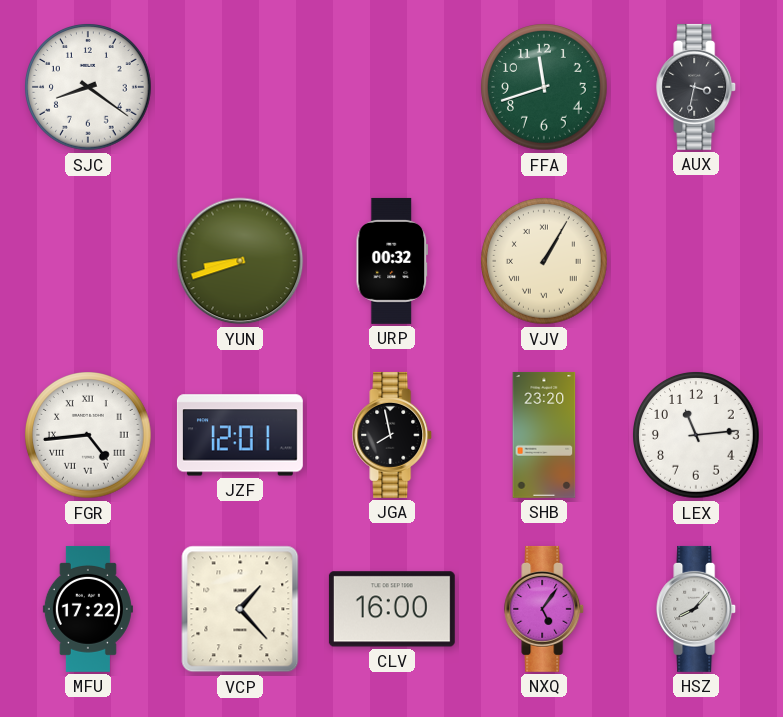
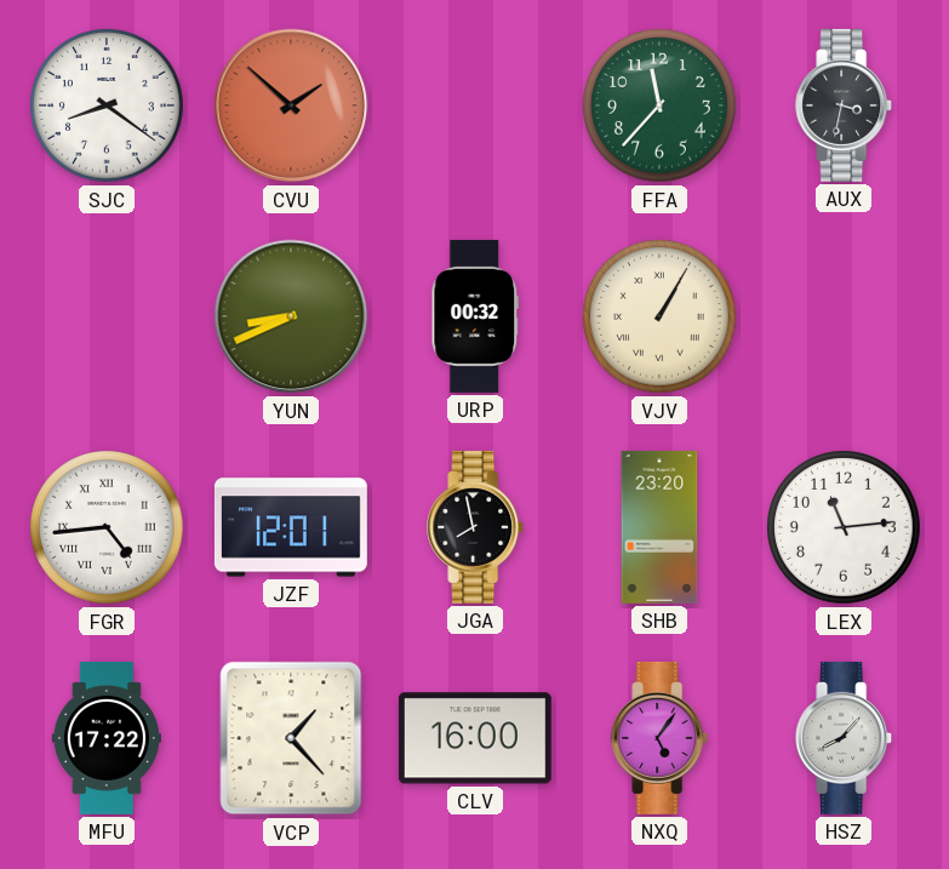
CVU: none -> 1:52
FFA: 11:42 -> 11:37
YUN: 8:42 -> 8:41
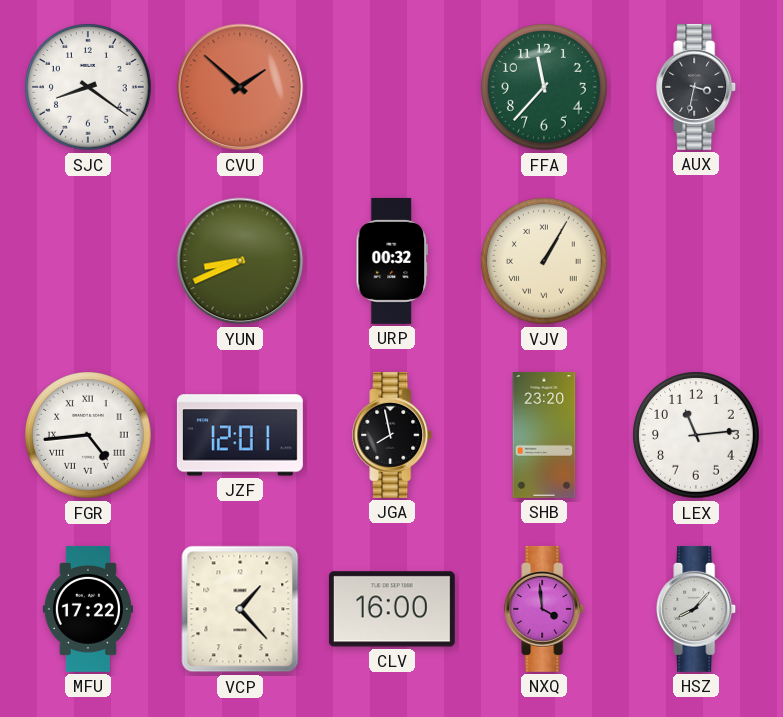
NXQ: 5:06 -> 3:59
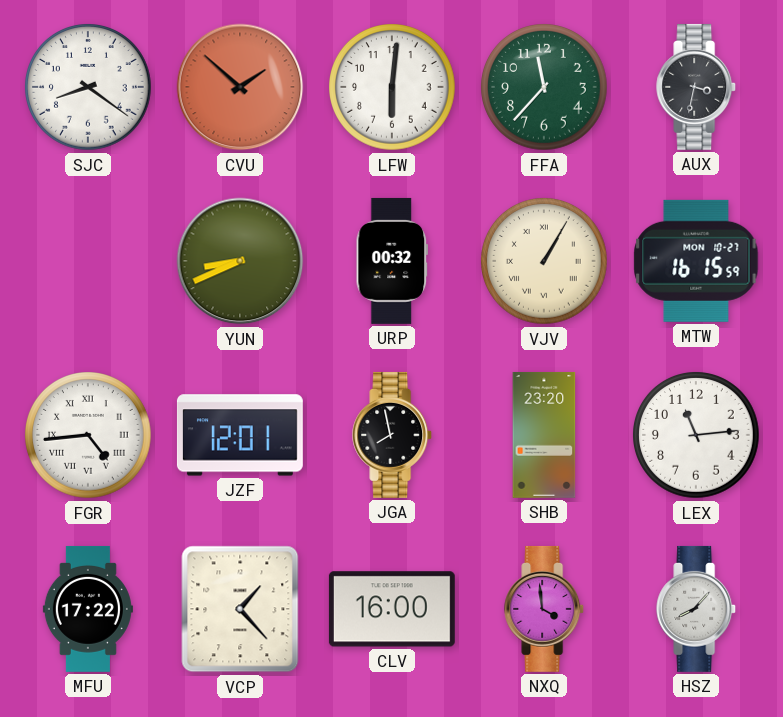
LFW: none -> 6:01
MTW: none -> 16:15
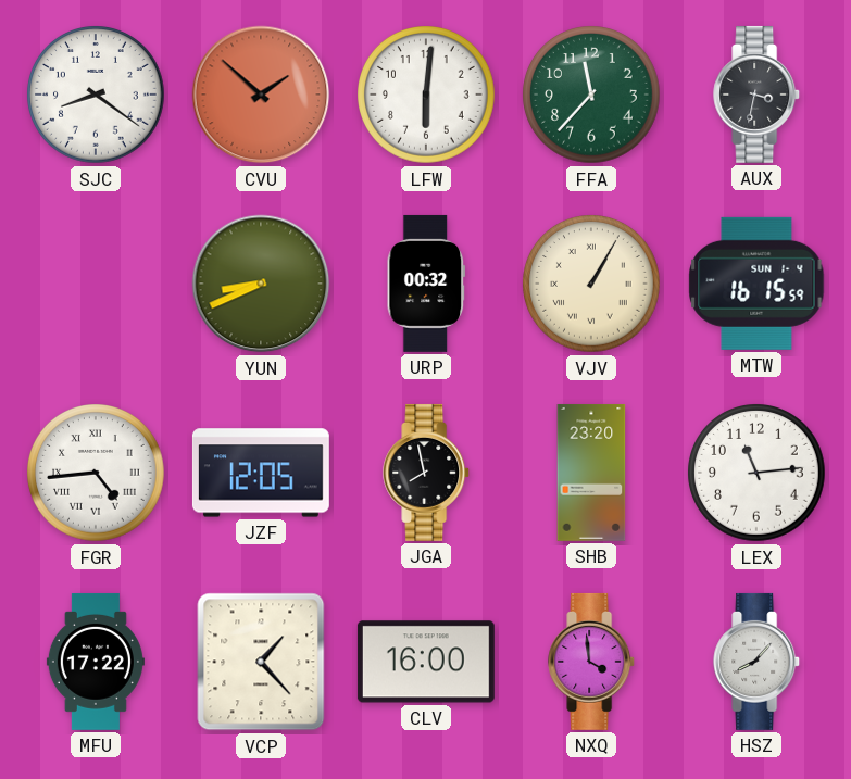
MTW date: MON 10-27 -> SUN 1-4
JZF: 12:01 -> 12:05
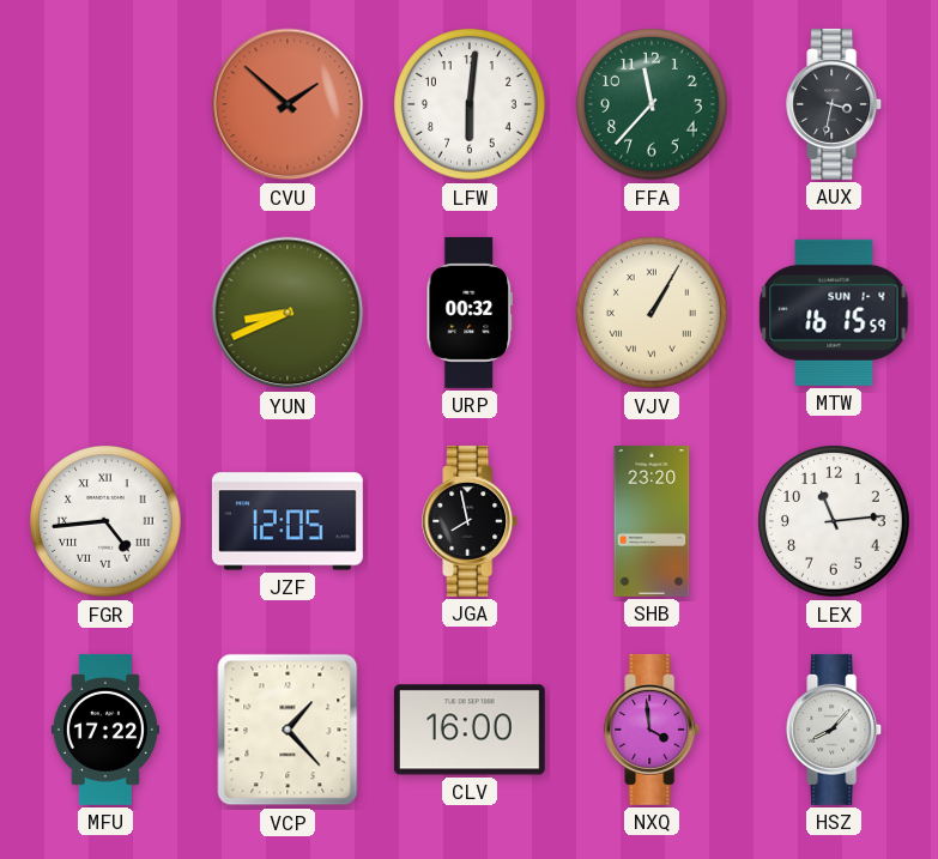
SJC: 8:21 -> none
